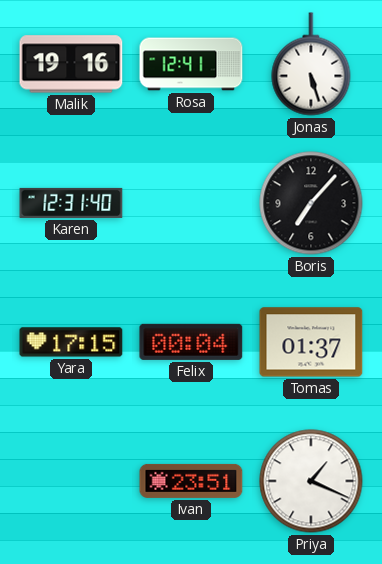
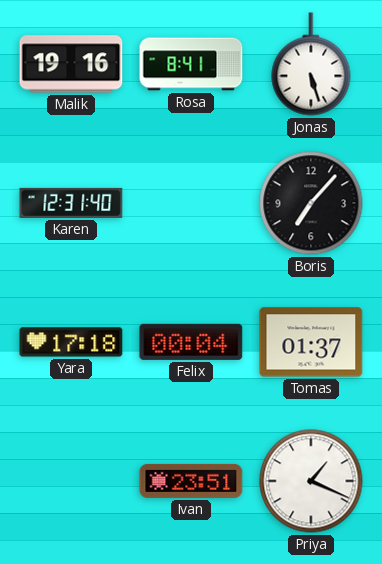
Rosa: 12:41 -> 8:41
Yara: 17:15 -> 17:18
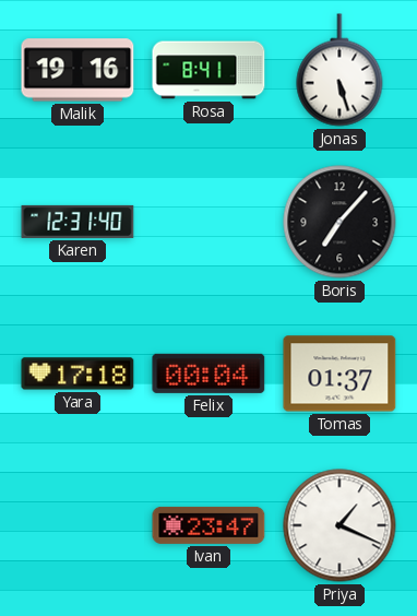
Ivan: 23:51 -> 23:47
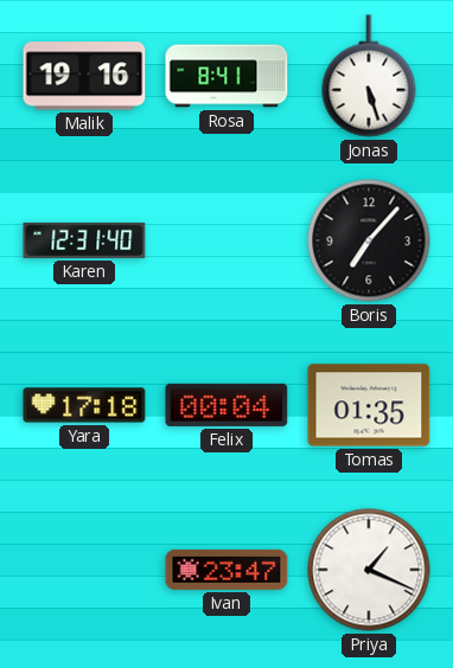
Tomas: 01:37 -> 01:35
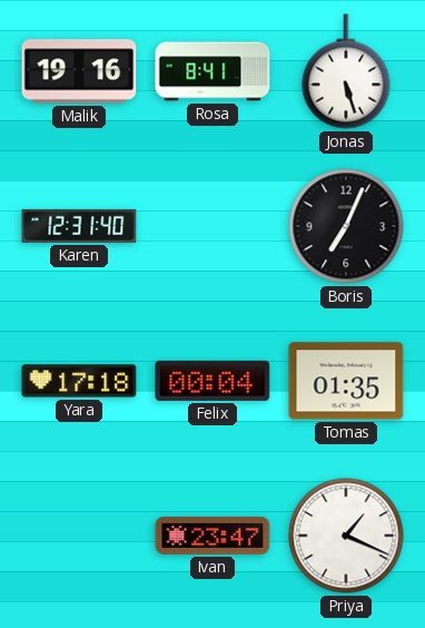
Boris: 7:07 -> 7:04
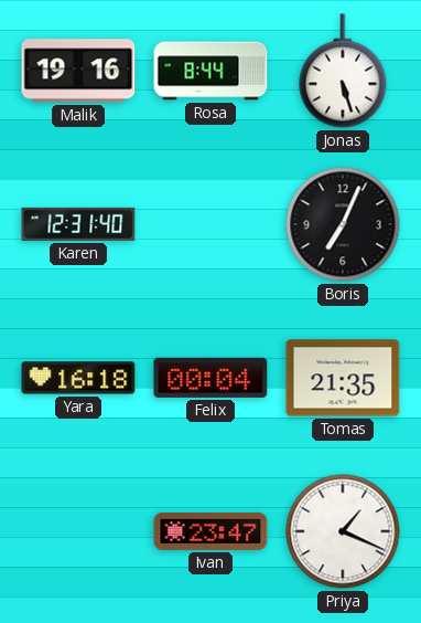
Rosa: 8:41 -> 8:44
Yara: 17:18 -> 16:18
Tomas: 01:35 -> 21:35
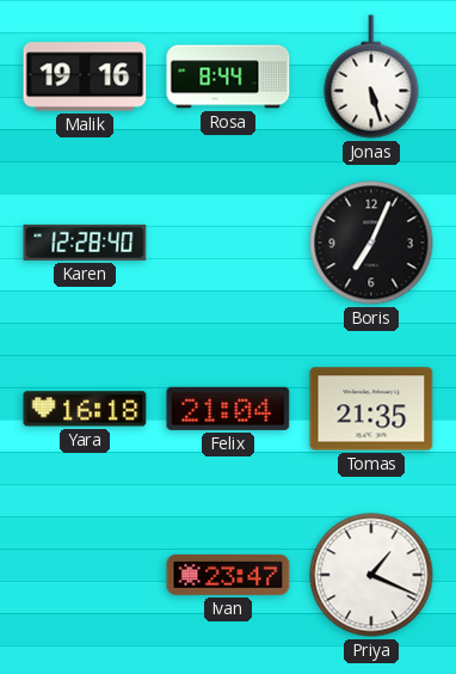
Karen: 12:31 -> 12:28
Felix: 00:04 -> 21:04
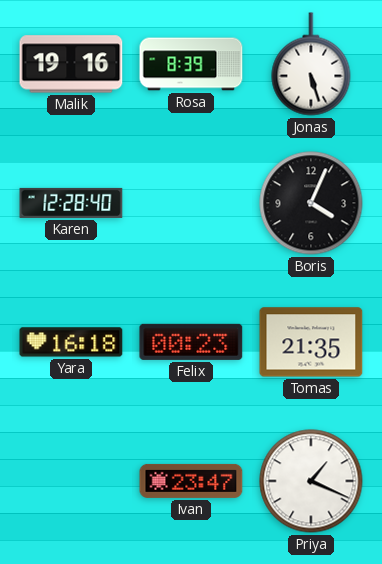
Rosa: 8:44 -> 8:39
Boris: 7:04 -> 4:04
Felix: 21:04 -> 00:23
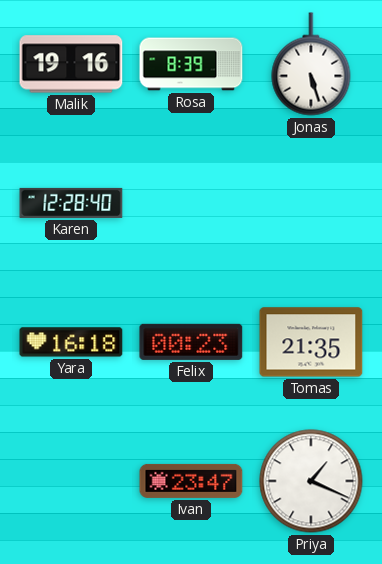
Boris: 4:04 -> none
